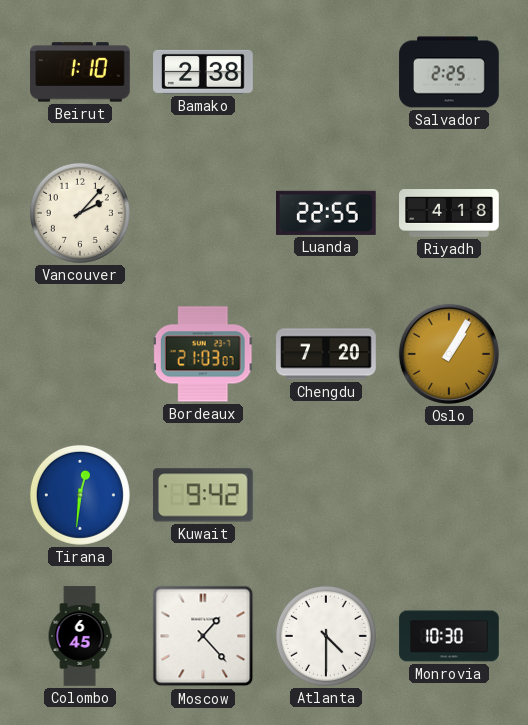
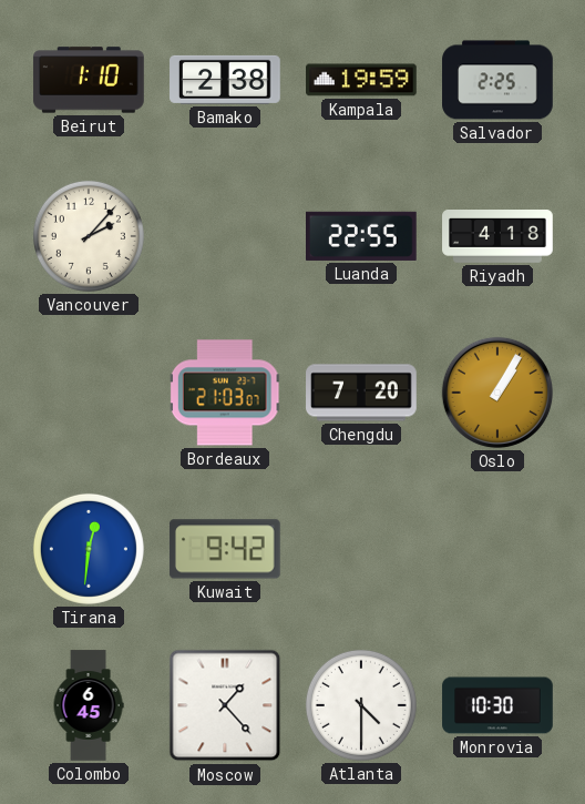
Kampala: none -> 19:59
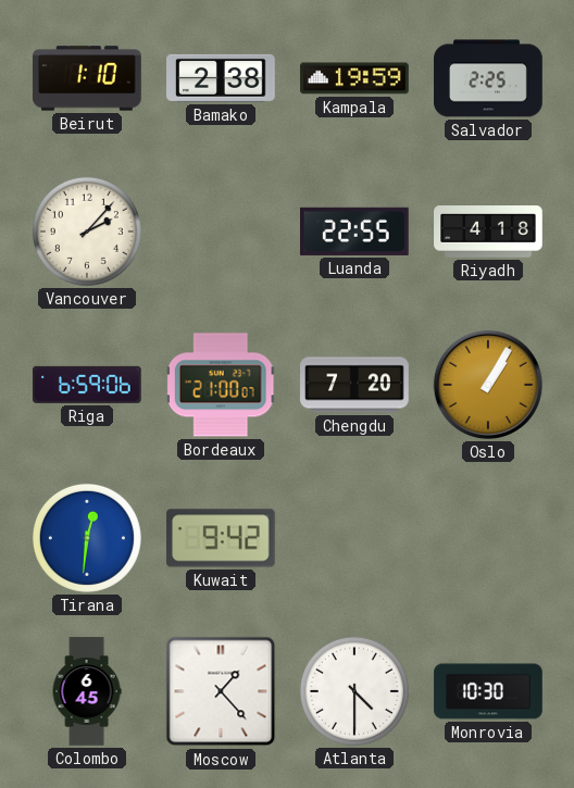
Riga: none -> 6:59
Bordeaux: 21:03 -> 21:00
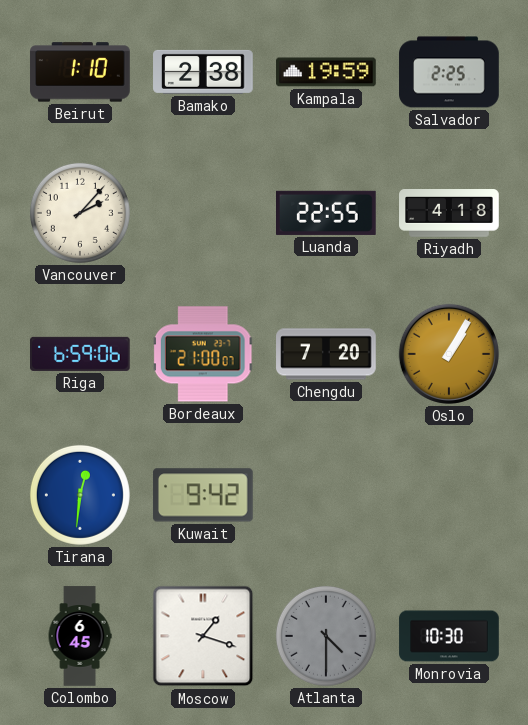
Moscow: 1:23 -> 1:18
Atlanta dial: white -> grey
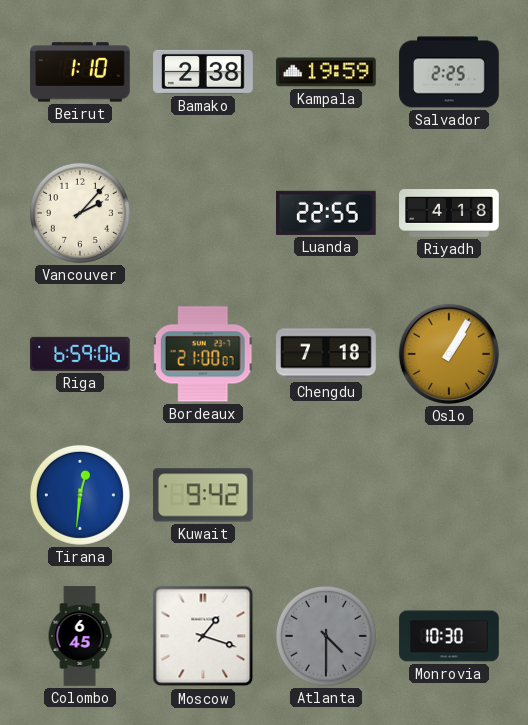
Chengdu: 7:20 -> 7:18
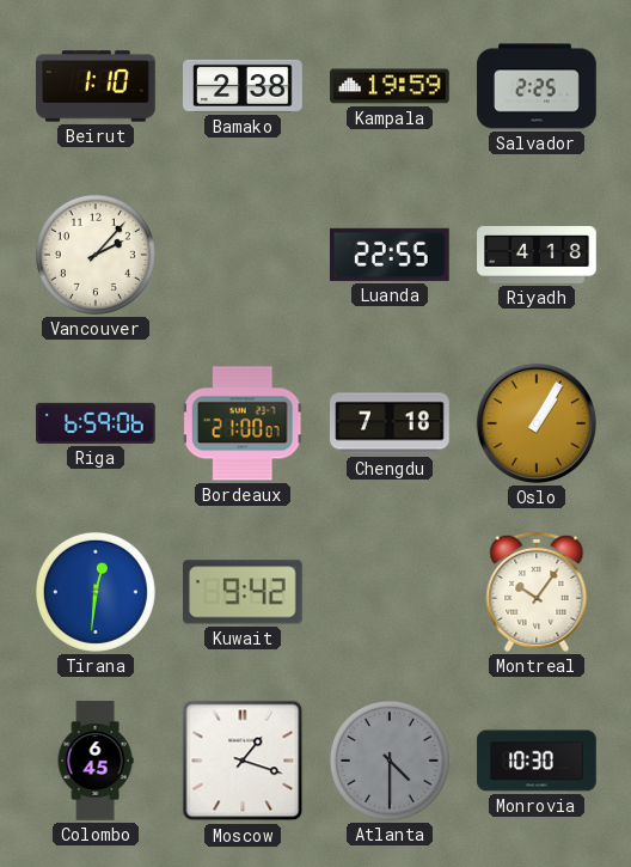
Montreal: none -> 10:06
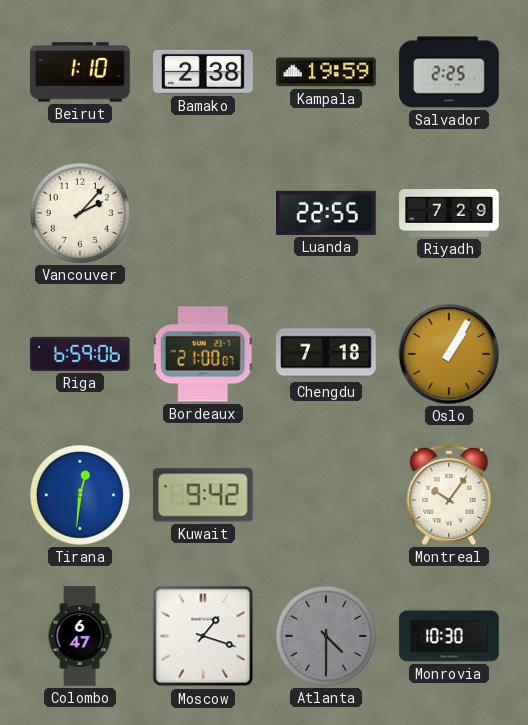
Riyadh: 4:18 -> 7:29
Colombo: 6:45 -> 6:47
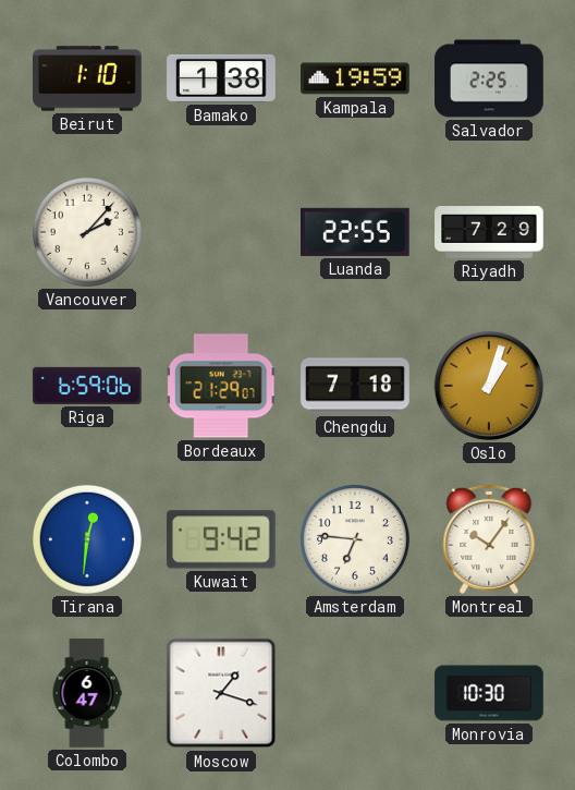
Bamako: 2:38 -> 1:38
Bordeaux: 21:00 -> 21:29
Oslo: 1:05 -> 1:03
Amsterdam: none -> 6:46
Atlanta: 4:30 -> none
